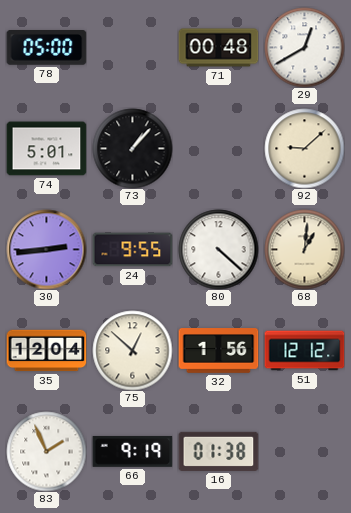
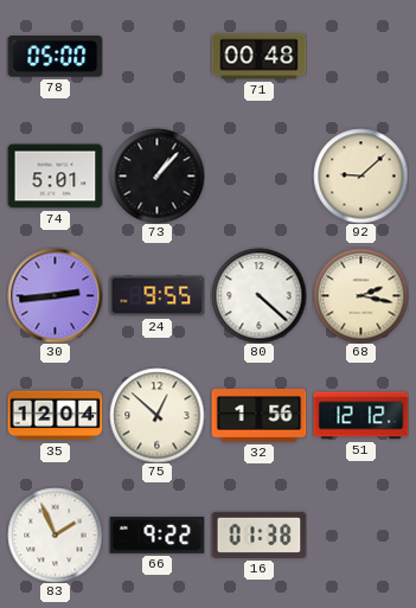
29: 12:40 -> none
68: 1:01 -> 2:17
66: 9:19 -> 9:22
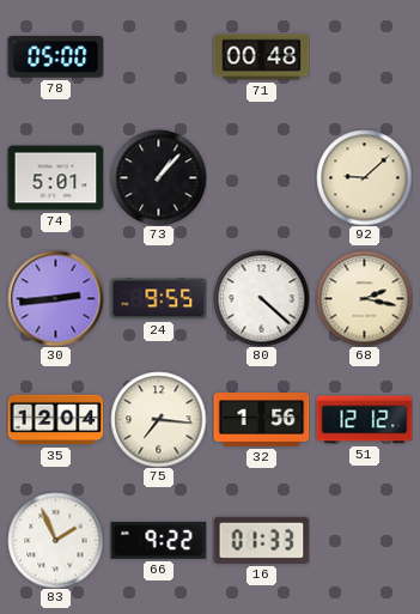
75: 12:52 -> 7:16
16: 01:38 -> 01:33
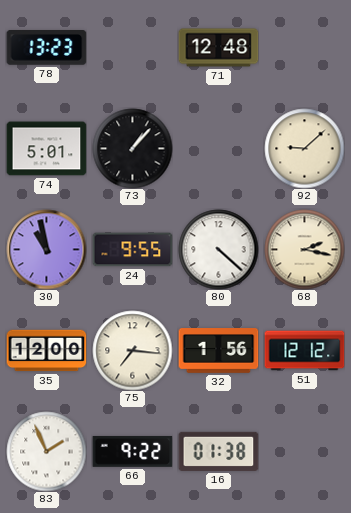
78: 05:00 -> 13:23
71: 00:48 -> 12:48
30: 2:44 -> 10:58
35: 12:04 -> 12:00
16: 01:33 -> 01:38
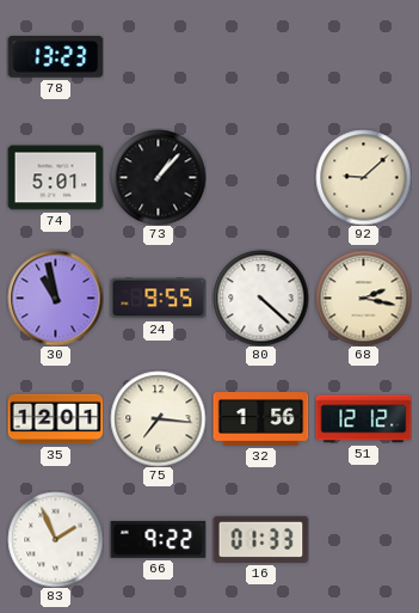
71: 12:48 -> none
35: 12:00 -> 12:01
16: 01:38 -> 01:33
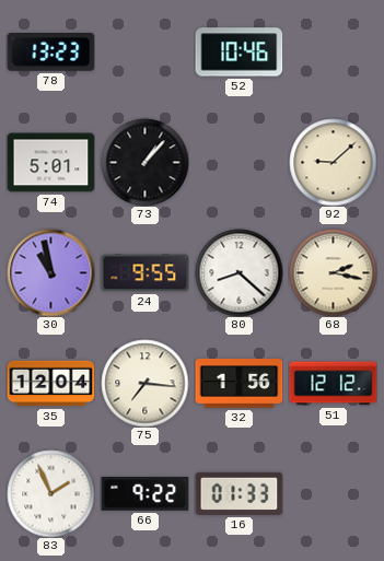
52: none -> 10:46
80: 4:22 -> 8:22
35: 12:01 -> 12:04
